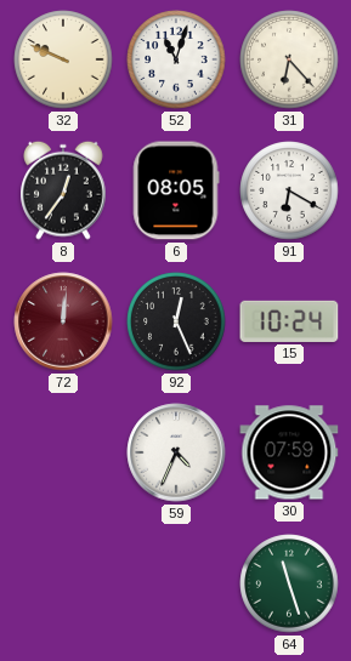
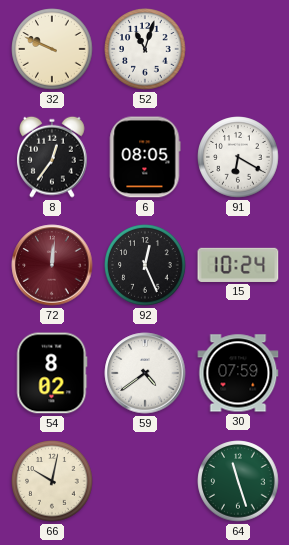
31: 6:23 -> none
54: none -> 8:02
59: 4:34 -> 4:39
66: none -> 10:02
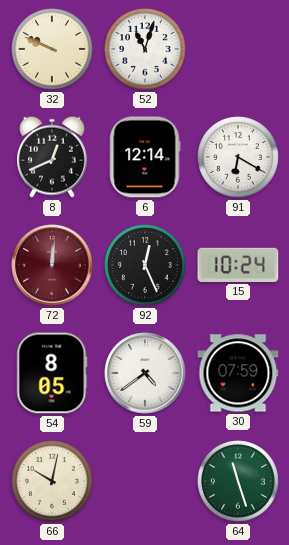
8: 12:36 -> 12:41
6: 08:05 -> 12:14
54: 8:02 -> 8:05
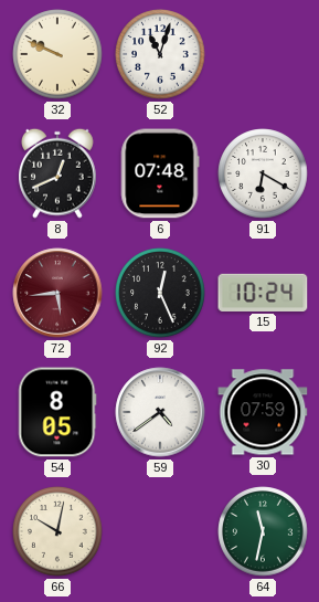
6: 12:14 -> 07:48
72: 12:01 -> 5:44
64: 11:27 -> 11:32
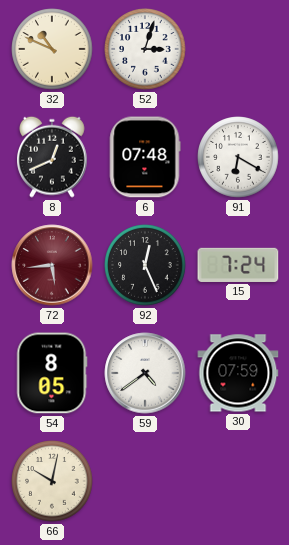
32: 9:49 -> 10:49
52: 11:03 -> 3:03
15: 10:24 -> 7:24
64: 11:32 -> none
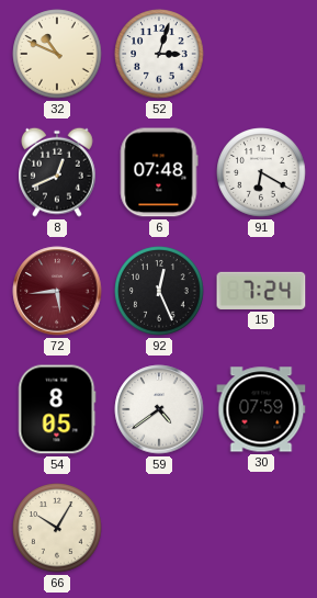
66: 10:02 -> 10:05
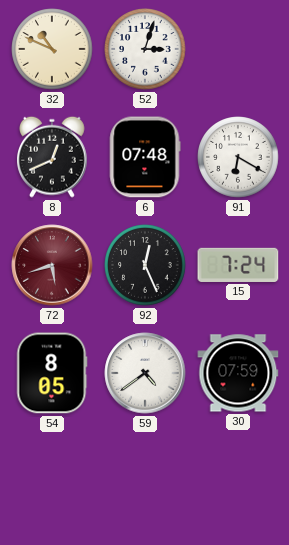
72: 5:44 -> 5:42
66: 10:05 -> none
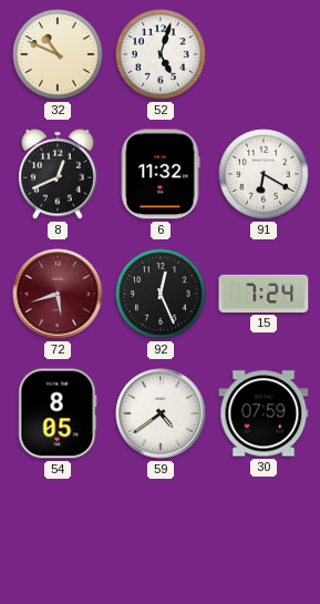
52: 3:03 -> 5:03
6: 07:48 -> 11:32
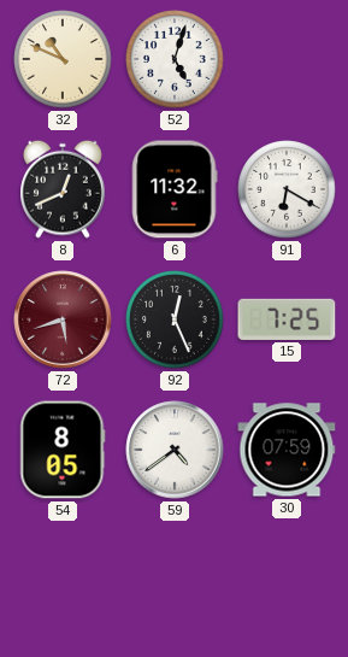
15: 7:24 -> 7:25
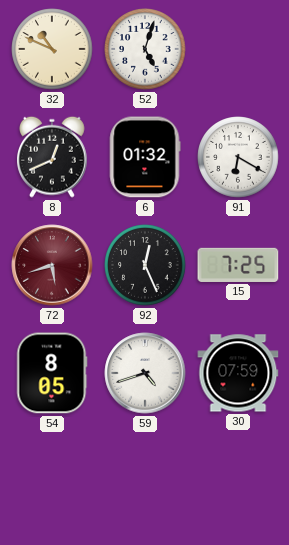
6: 11:32 -> 01:32
59: 4:39 -> 4:42
